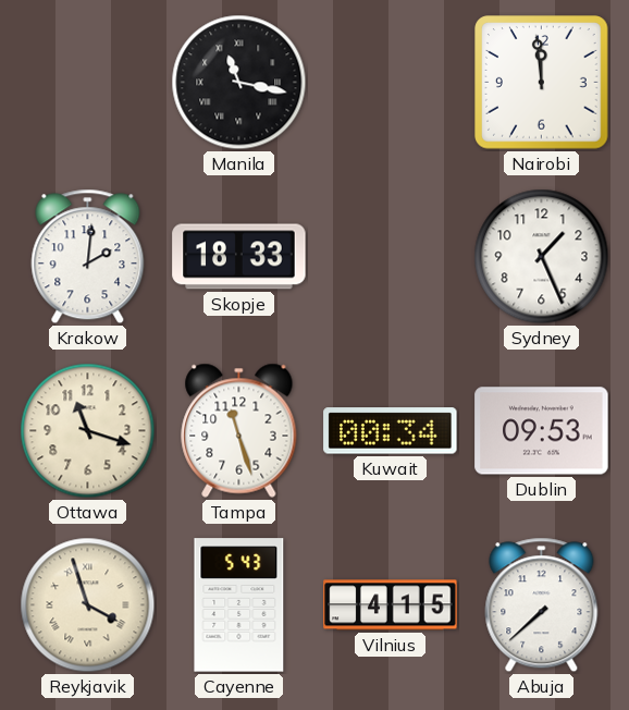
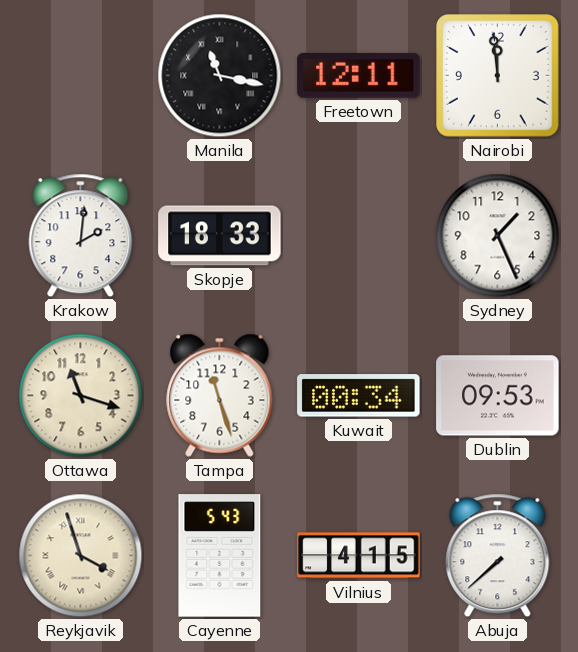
Freetown: none -> 12:11
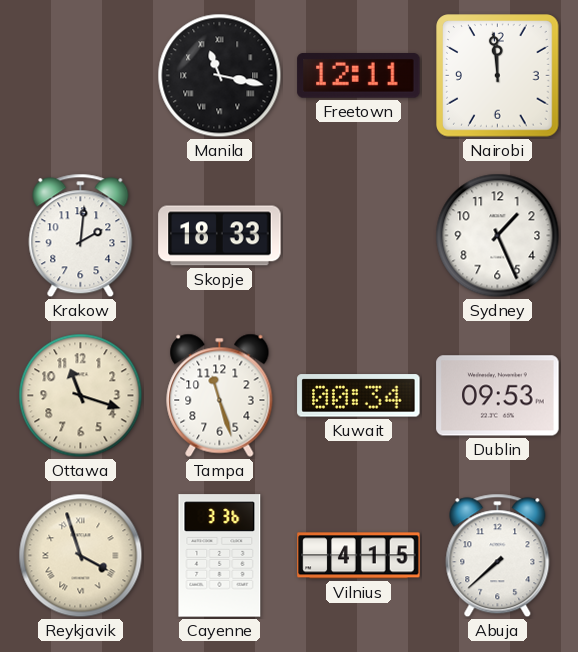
Cayenne: 5:43 -> 3:36
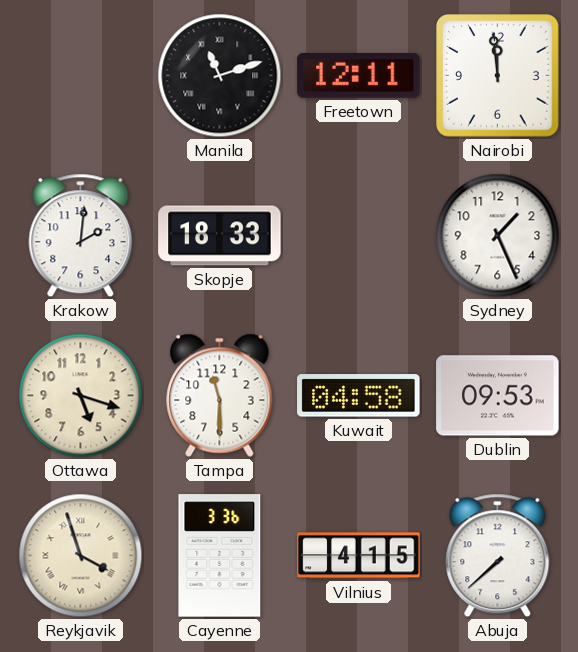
Manila: 11:17 -> 11:12
Ottawa: 11:18 -> 5:18
Tampa: 11:27 -> 11:30
Kuwait: 00:34 -> 04:58
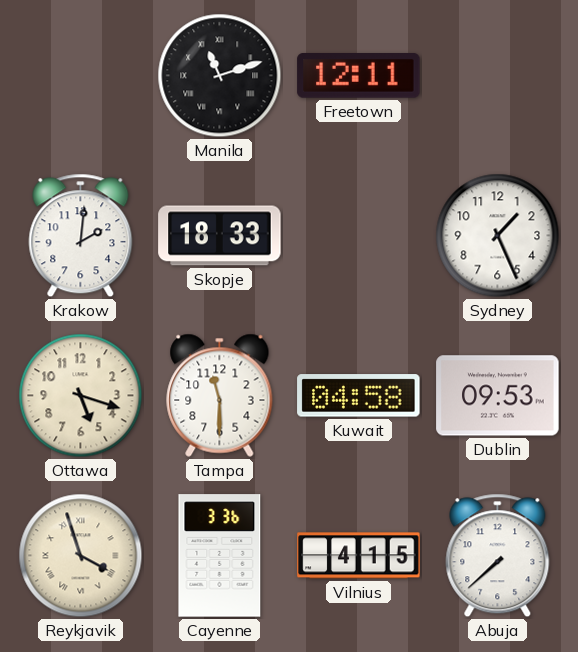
Nairobi: 11:59 -> none
